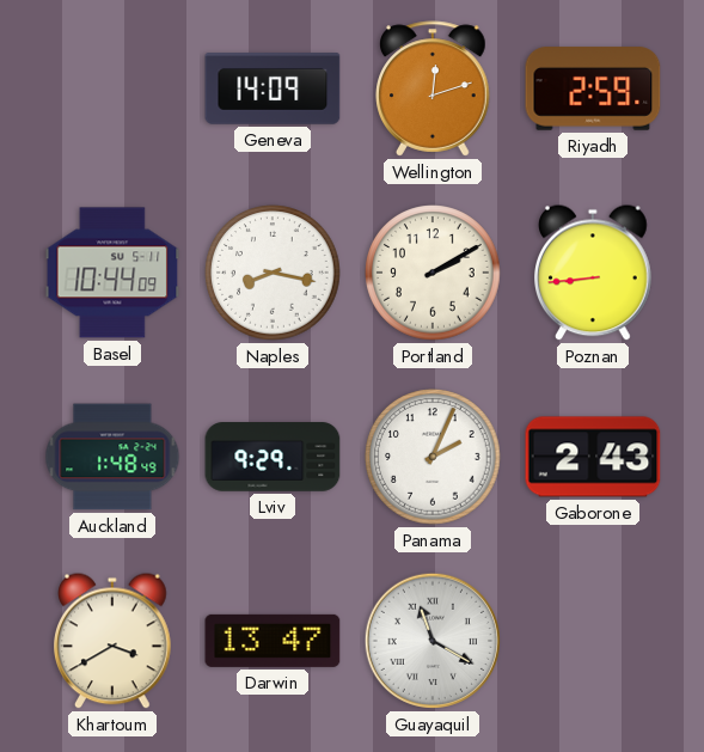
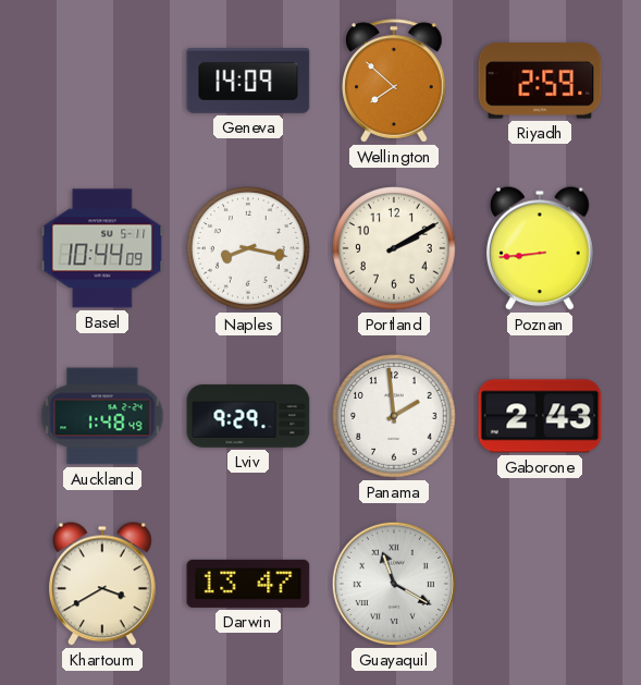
Wellington: 12:12 -> 7:52
Panama: 2:04 -> 1:59
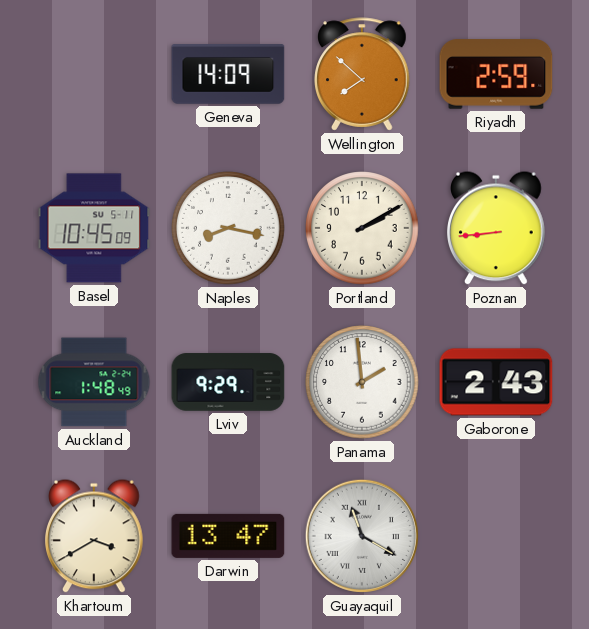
Basel: 10:44 -> 10:45
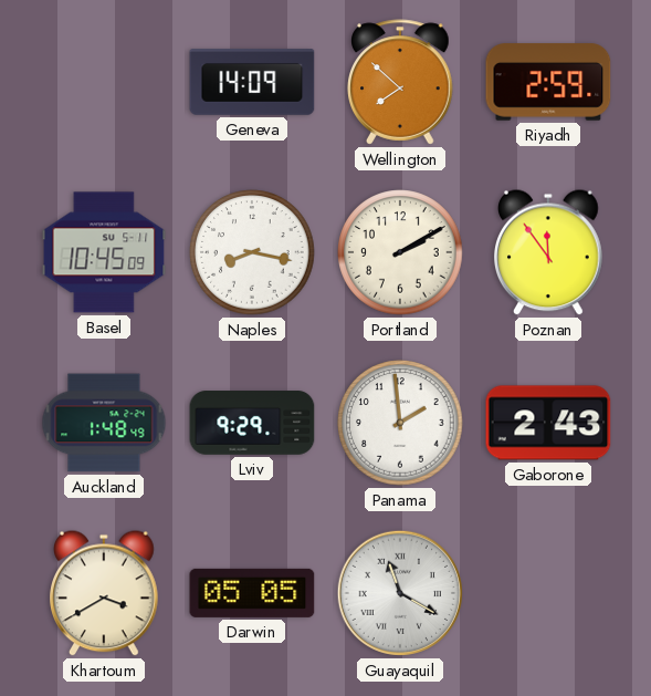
Poznan: 8:44 -> 11:54
Darwin: 13:47 -> 05:05
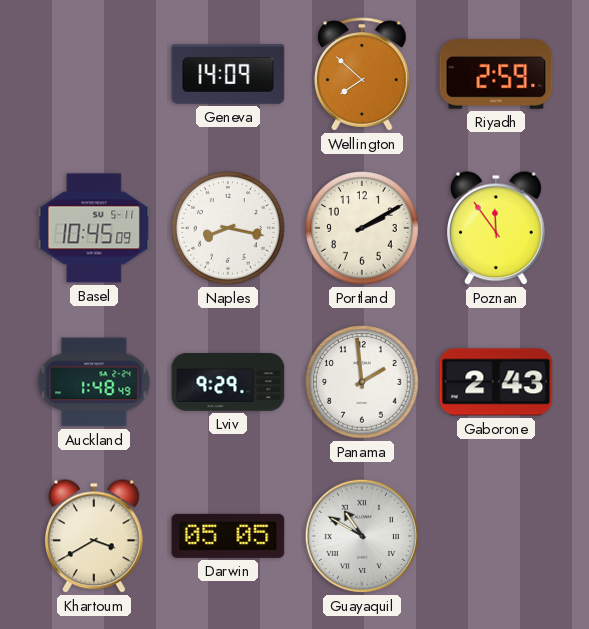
Guayaquil: 11:20 -> 10:50
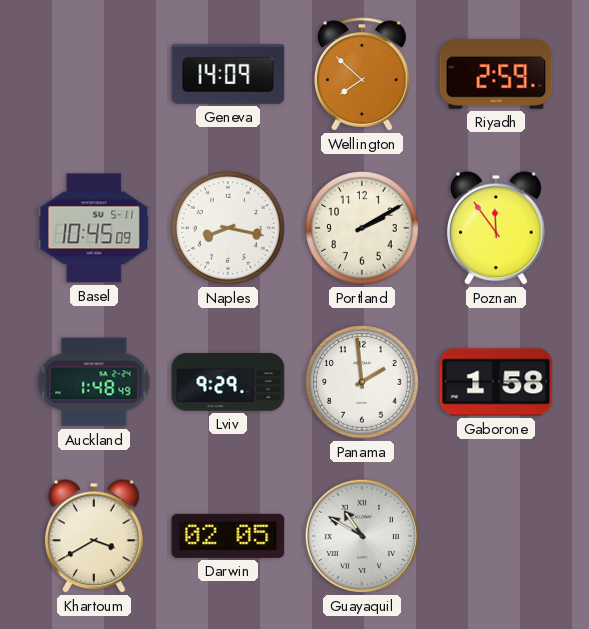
Gaborone: 2:43 -> 1:58
Darwin: 05:05 -> 02:05
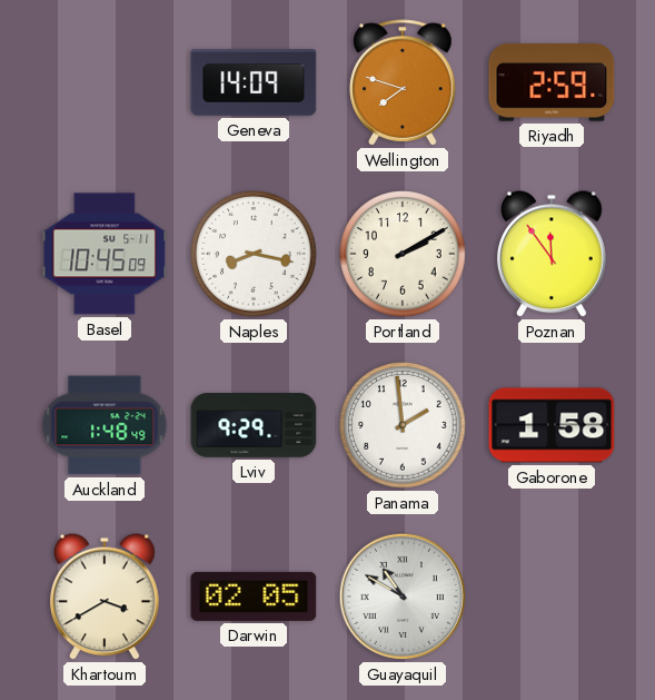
Wellington: 7:52 -> 7:48
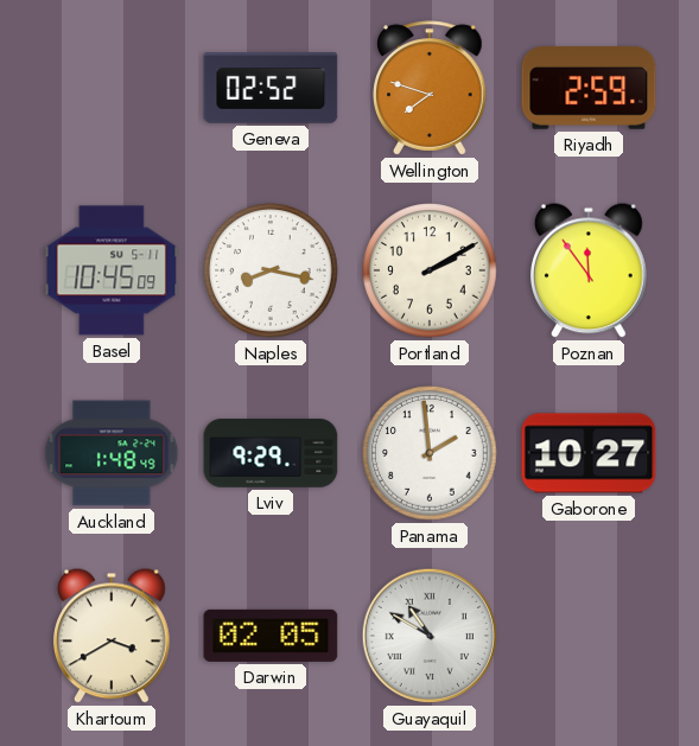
Geneva: 14:09 -> 02:52
Gaborone: 1:58 -> 10:27
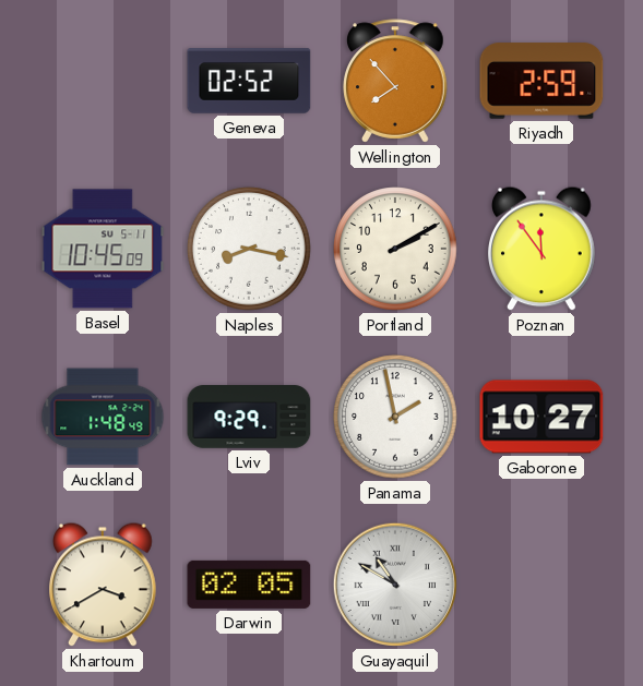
Wellington: 7:48 -> 7:53
Panama: 1:59 -> 1:58
